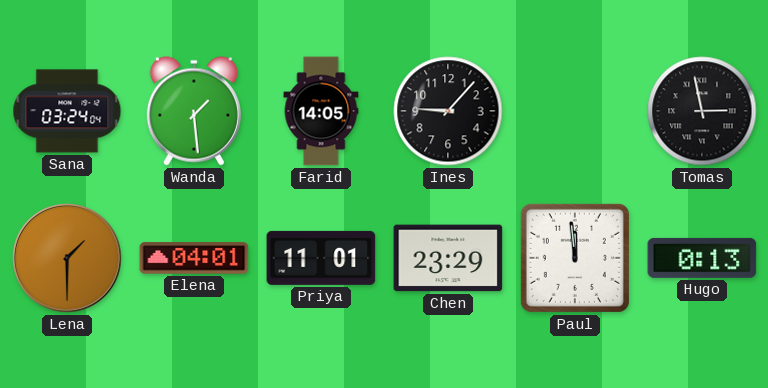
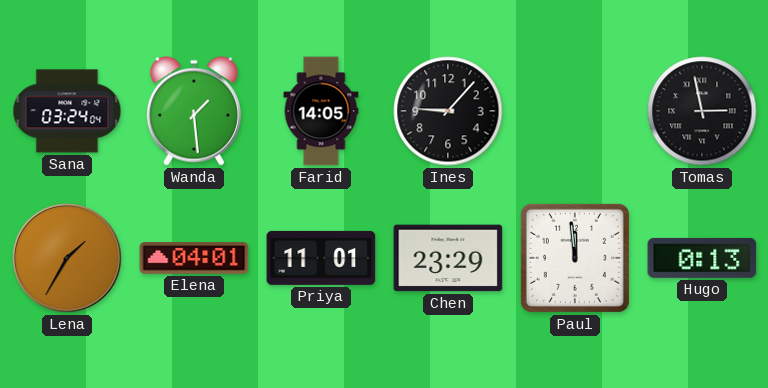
Lena: 1:30 -> 1:35
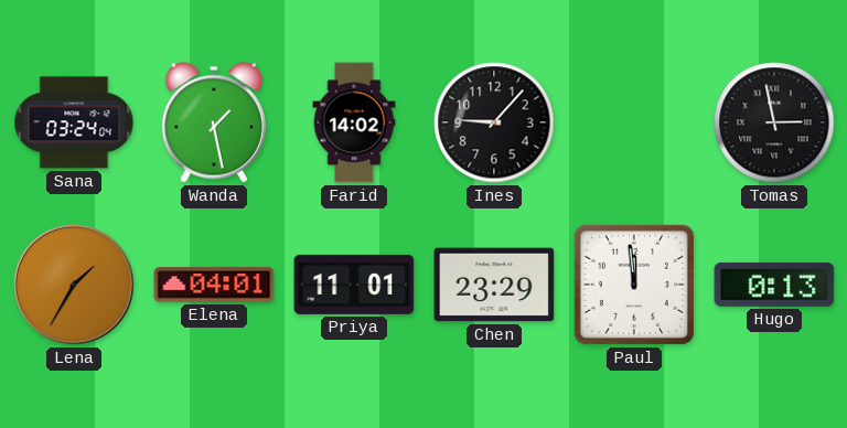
Wanda: 1:29 -> 1:28
Farid: 14:05 -> 14:02
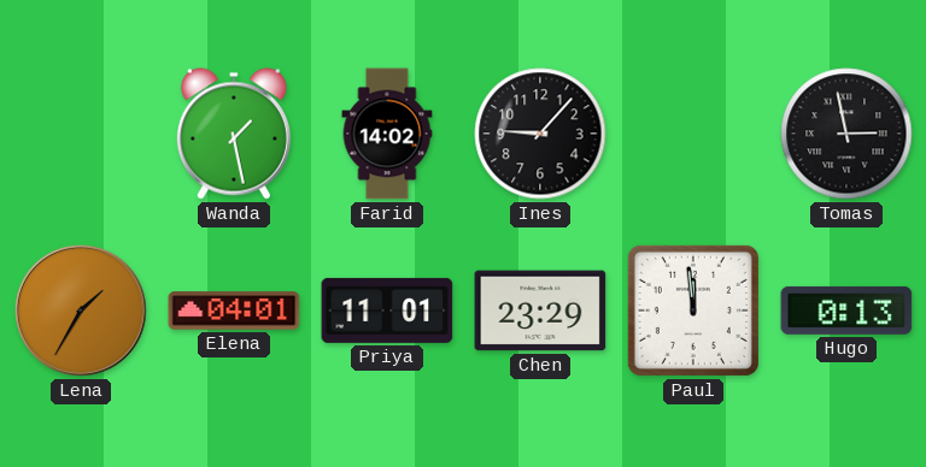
Sana: 03:24 -> none
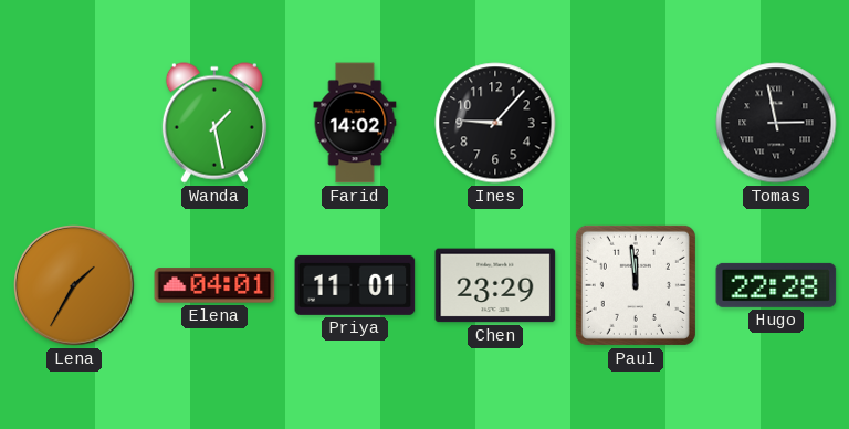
Hugo: 0:13 -> 22:28
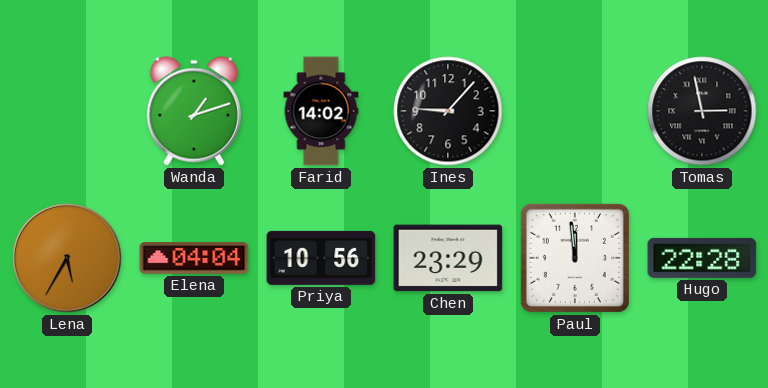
Wanda: 1:28 -> 1:12
Lena: 1:35 -> 5:35
Elena: 04:01 -> 04:04
Priya: 11:01 -> 10:56
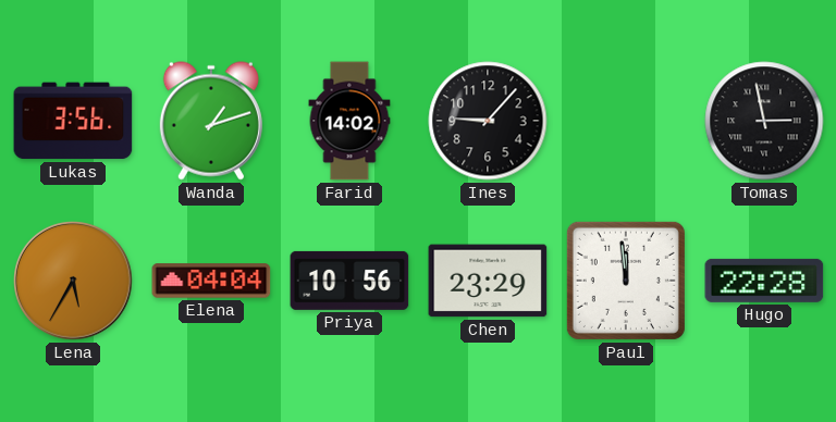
Lukas: none -> 3:56
